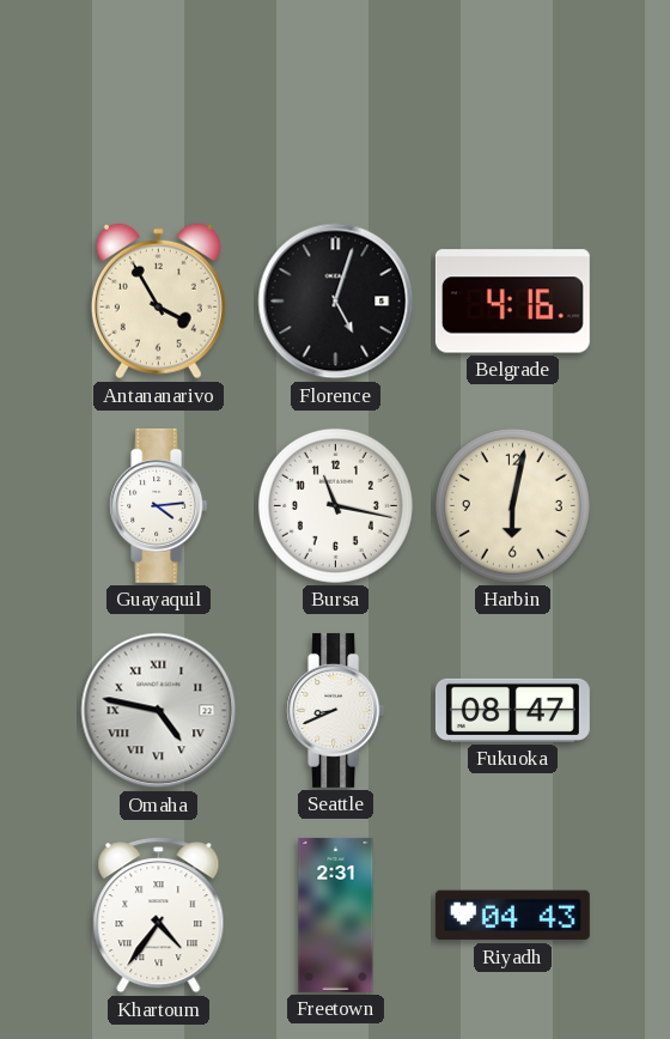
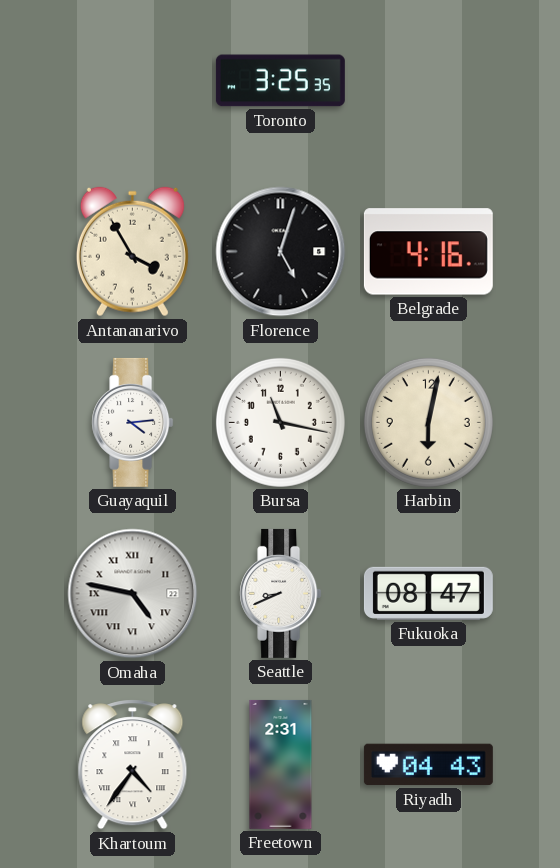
Toronto: none -> 3:25
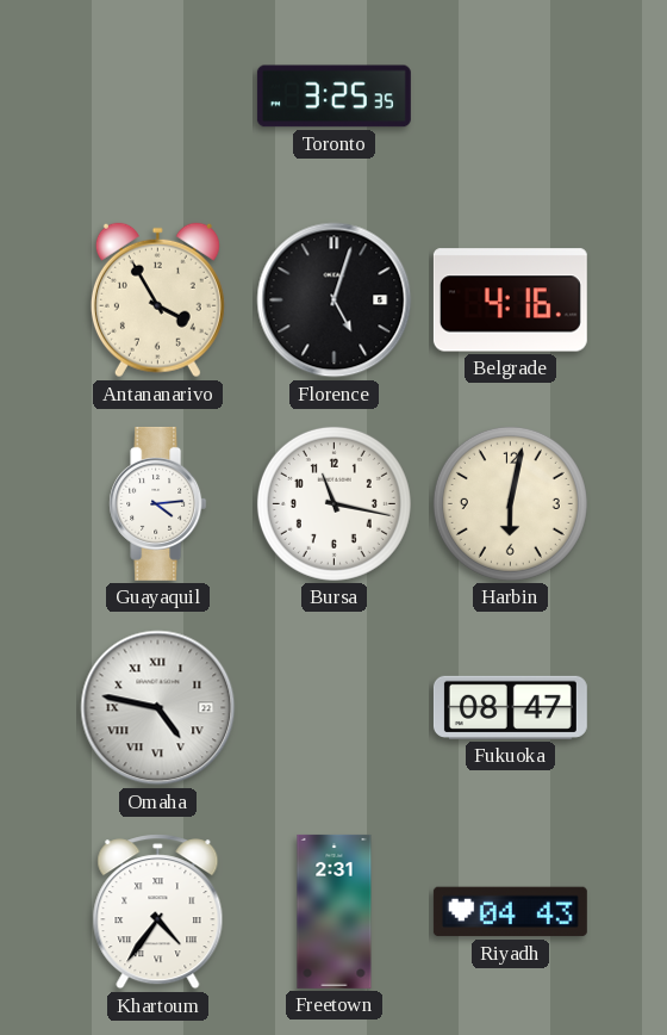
Seattle: 8:41 -> none
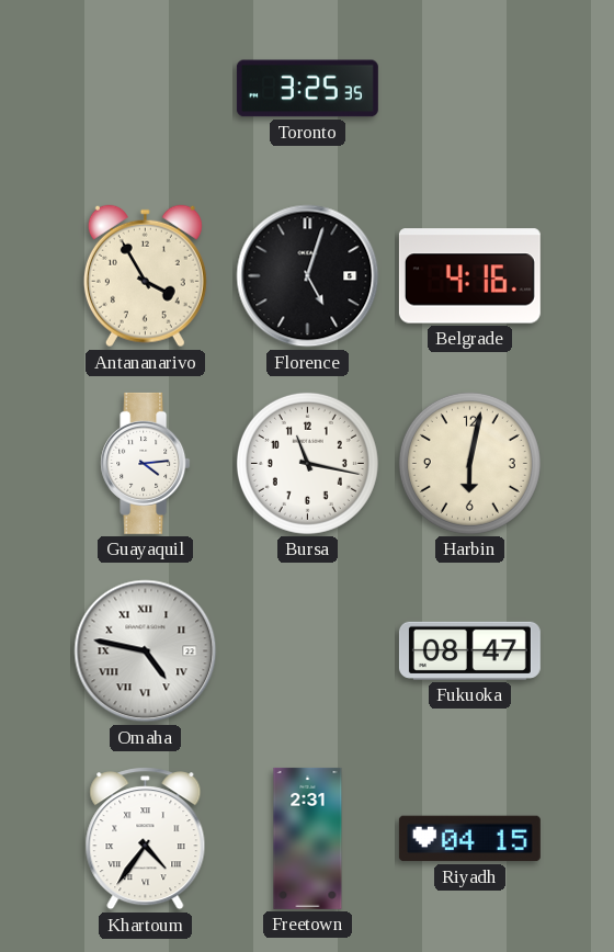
Riyadh: 04:43 -> 04:15
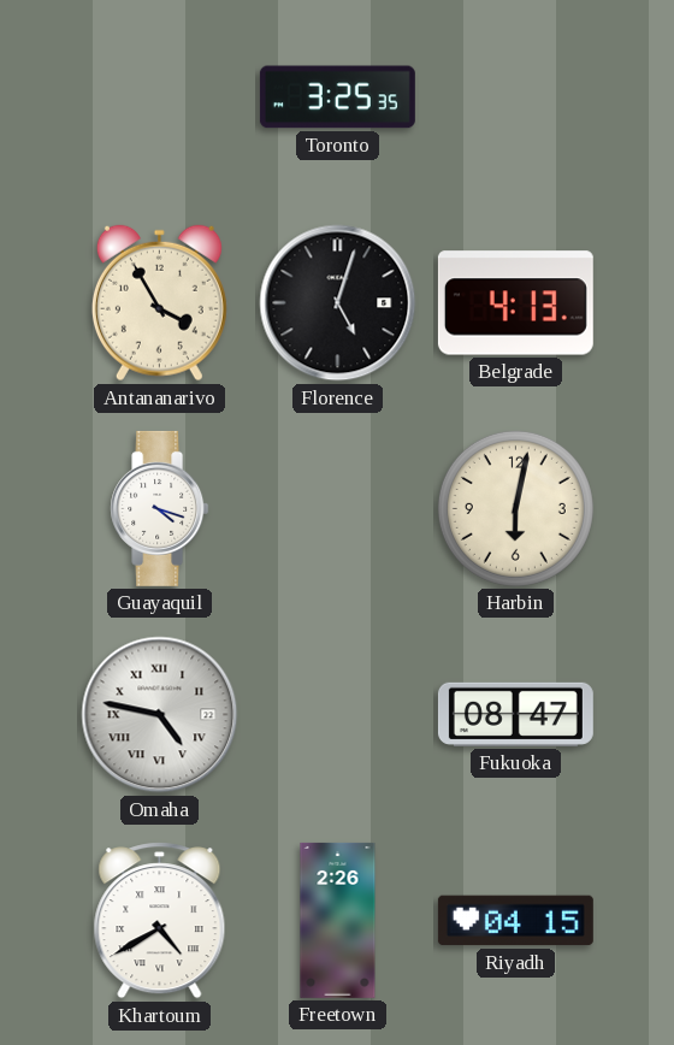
Belgrade: 4:16 -> 4:13
Guayaquil: 4:14 -> 4:18
Bursa: 11:17 -> none
Khartoum: 4:36 -> 4:40
Freetown: 2:31 -> 2:26
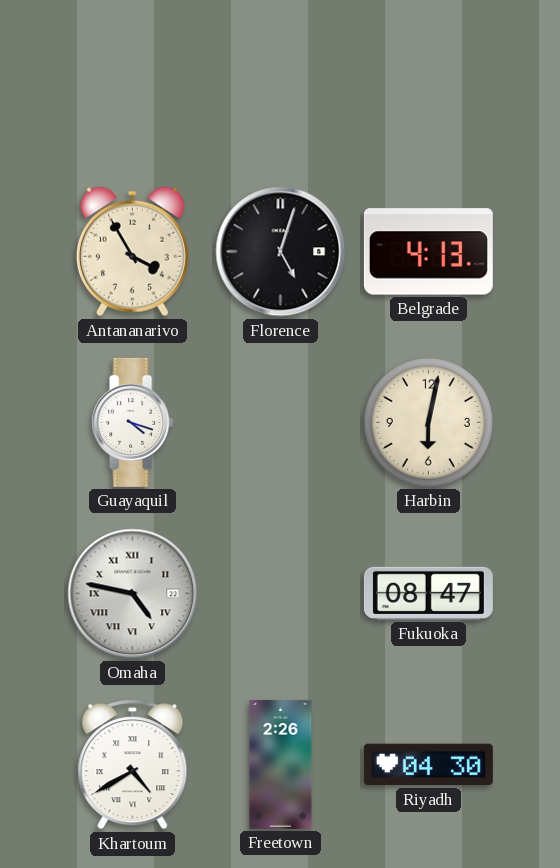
Toronto: 3:25 -> none
Riyadh: 04:15 -> 04:30
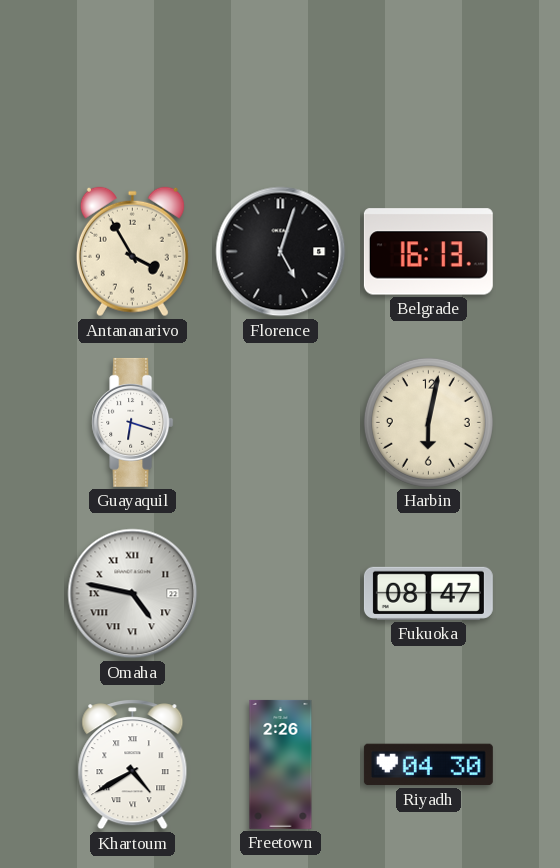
Belgrade: 4:13 -> 16:13
Guayaquil: 4:18 -> 6:18
